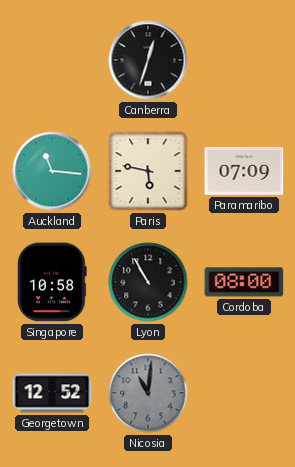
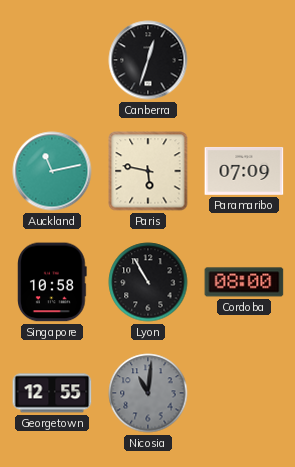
Auckland: 11:16 -> 11:13
Georgetown: 12:52 -> 12:55
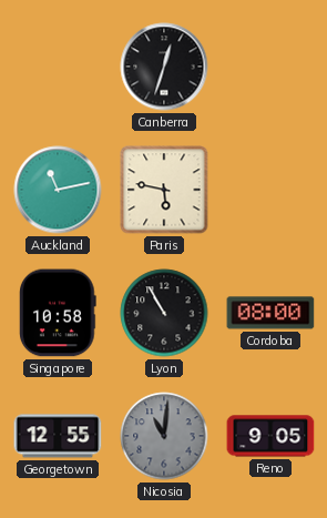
Paramaribo: 07:09 -> none
Reno: none -> 9:05
